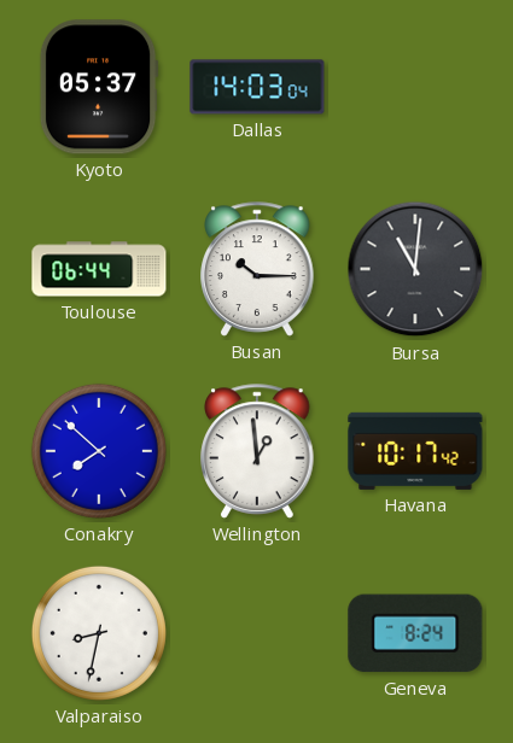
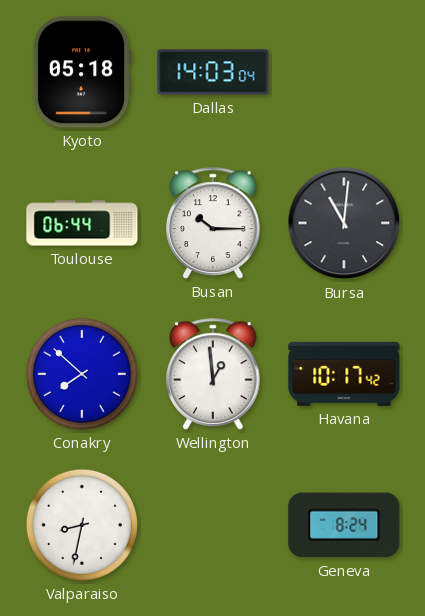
Kyoto: 05:37 -> 05:18
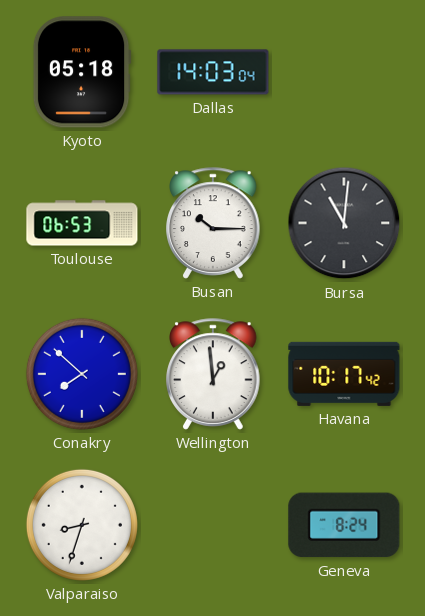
Toulouse: 06:44 -> 06:53
Valparaiso: 8:32 -> 8:33
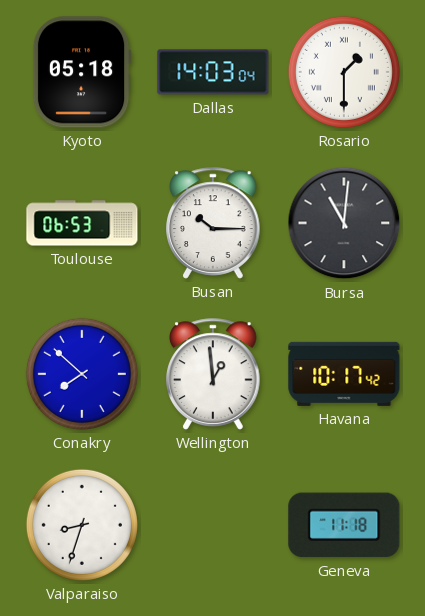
Rosario: none -> 1:30
Geneva: 8:24 -> 11:18
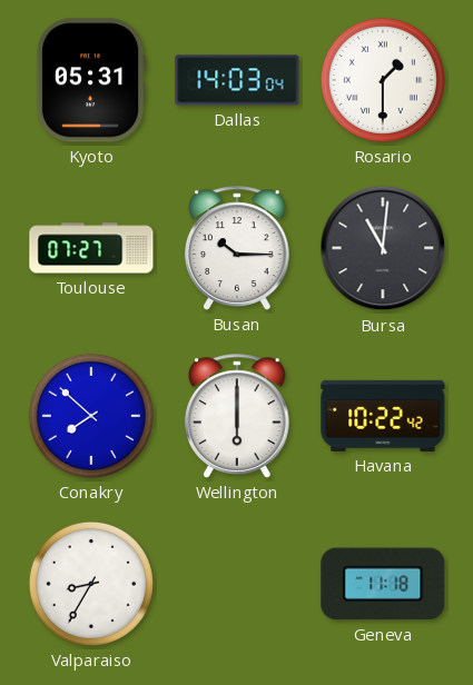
Kyoto: 05:18 -> 05:31
Toulouse: 06:53 -> 07:27
Wellington: 12:59 -> 6:00
Havana: 10:17 -> 10:22
Valparaiso: 8:33 -> 8:35
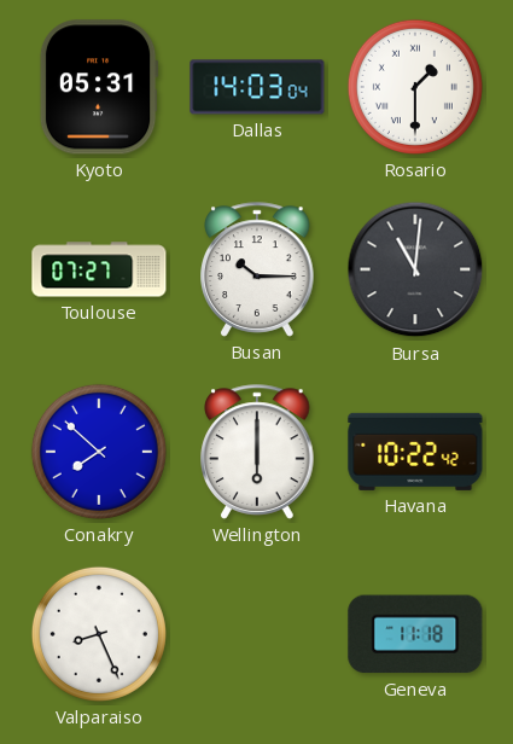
Valparaiso: 8:35 -> 8:26
